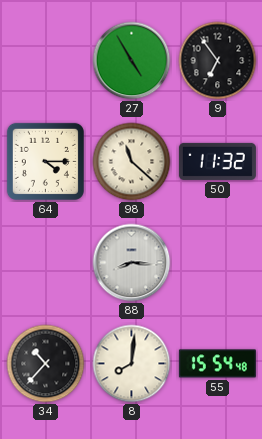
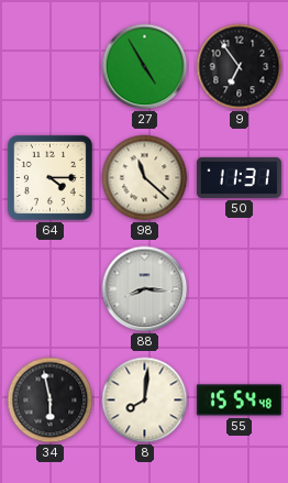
50: 11:32 -> 11:31
34: 10:37 -> 5:58
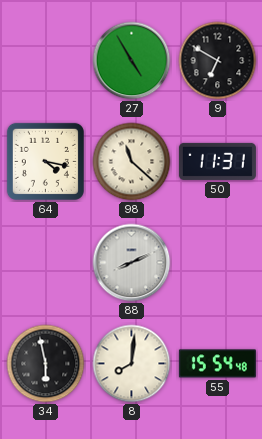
9: 6:54 -> 6:50
64: 4:15 -> 4:17
88: 8:16 -> 8:11
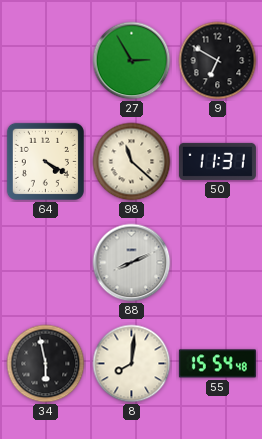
27: 4:55 -> 2:55
64: 4:17 -> 4:20
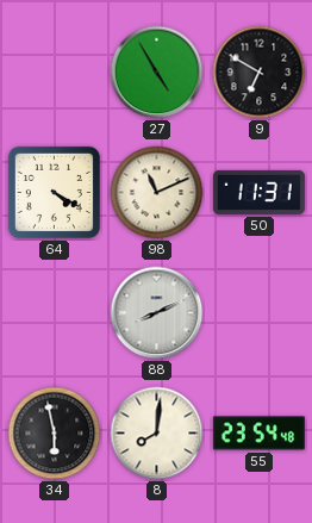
27: 2:55 -> 4:55
98: 11:22 -> 11:11
55: 15:54 -> 23:54
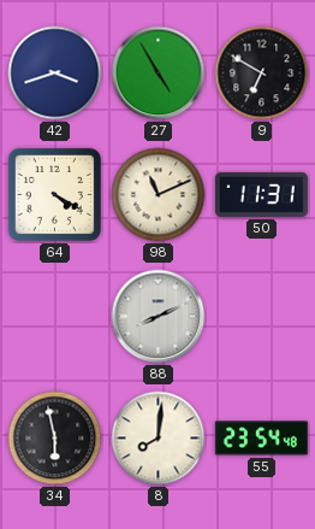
42: none -> 3:42
